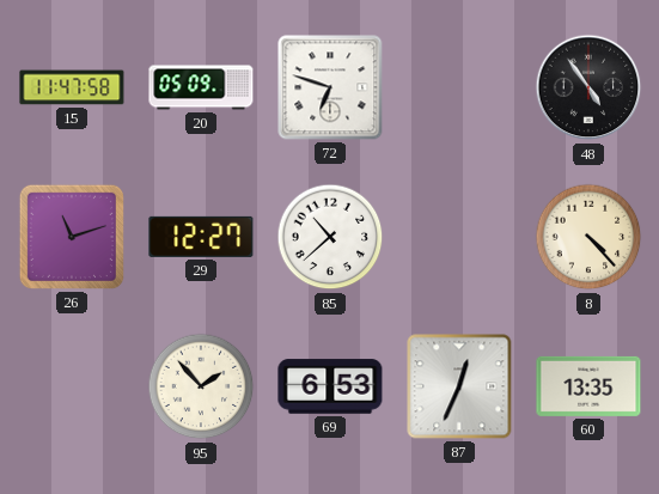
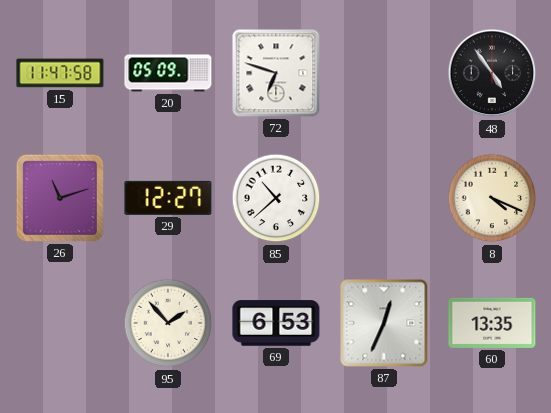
8: 4:23 -> 4:19
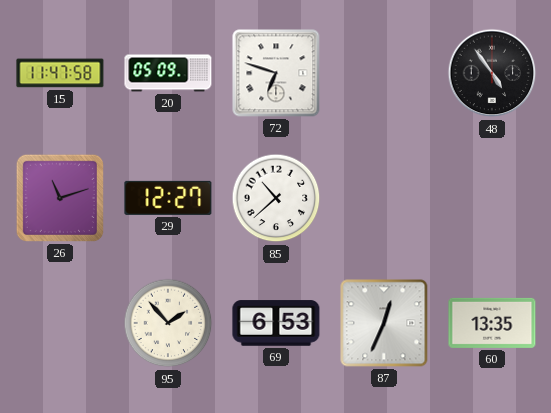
8: 4:19 -> none
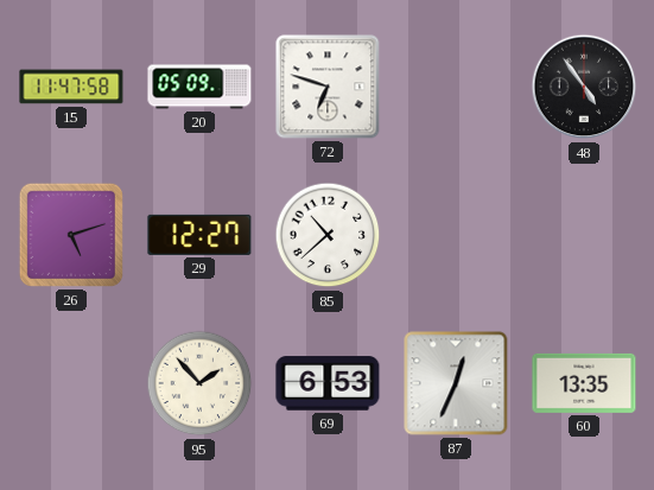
26: 11:12 -> 5:12
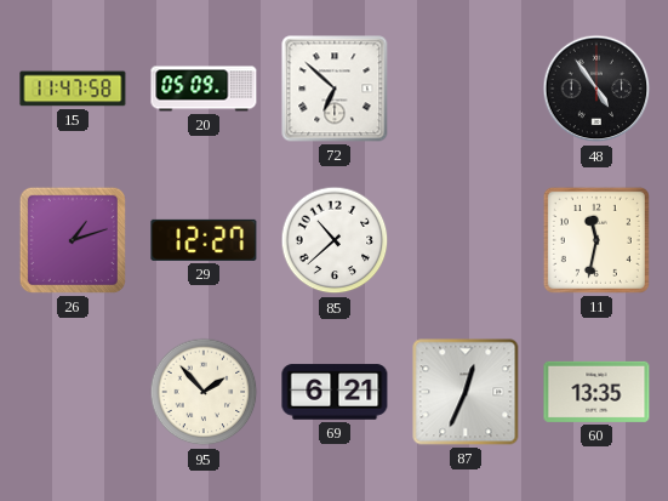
72: 6:48 -> 6:52
26: 5:12 -> 1:12
11: none -> 11:32
69: 6:53 -> 6:21
